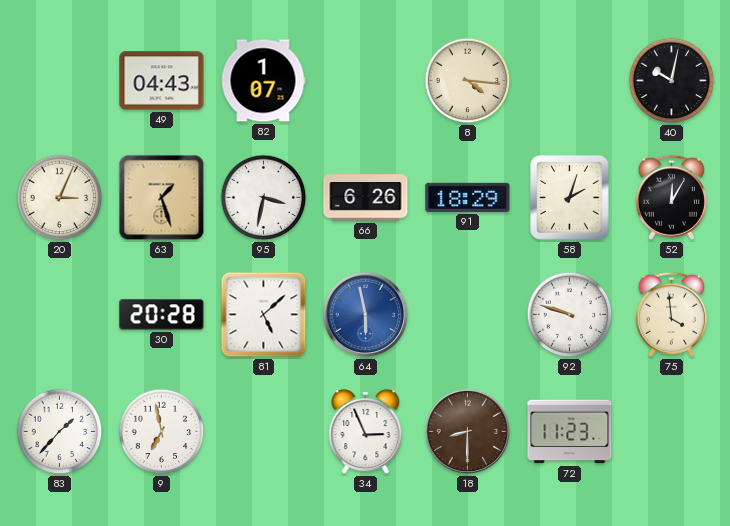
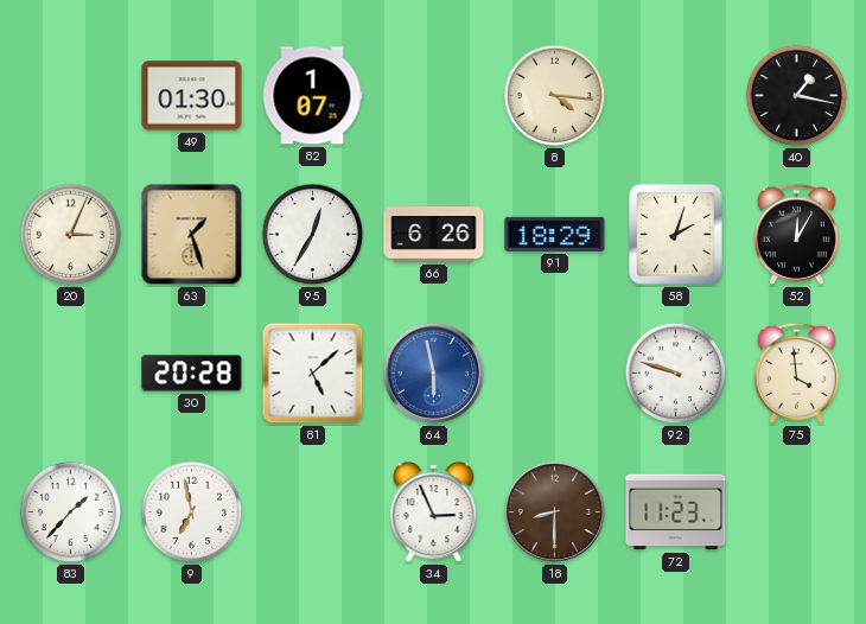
49: 04:43 -> 01:30
40: 10:02 -> 1:17
95: 3:32 -> 12:35
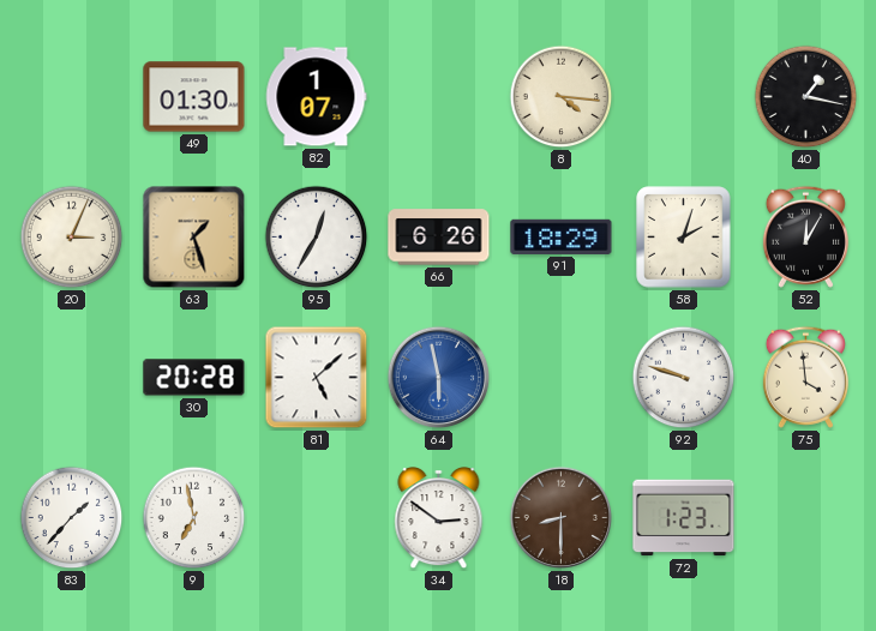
34: 2:56 -> 2:51
72: 11:23 -> 1:23
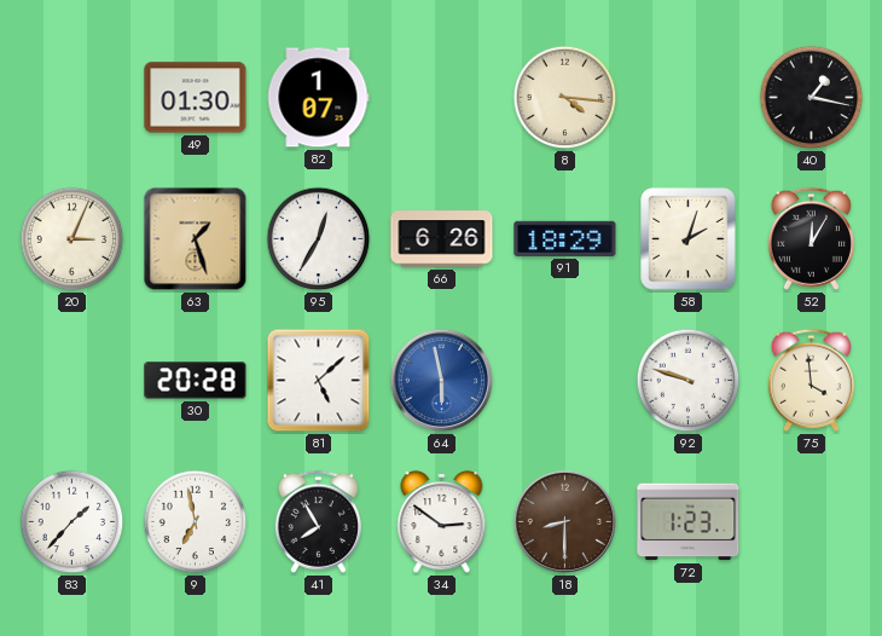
41: none -> 7:55
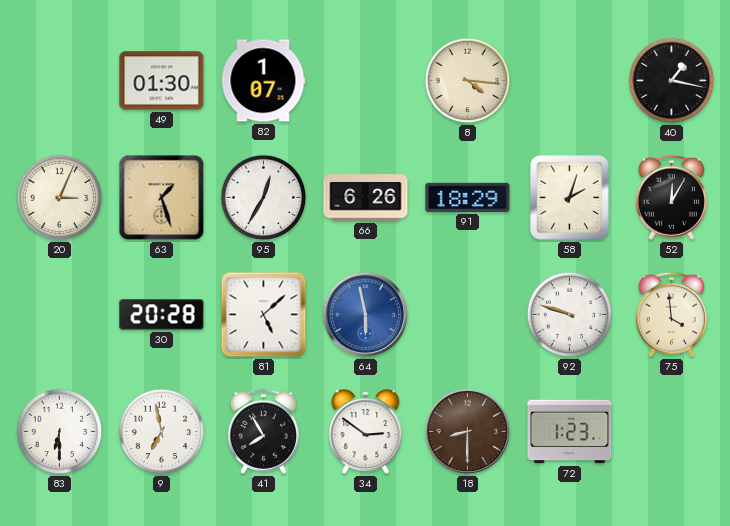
83: 1:37 -> 6:30
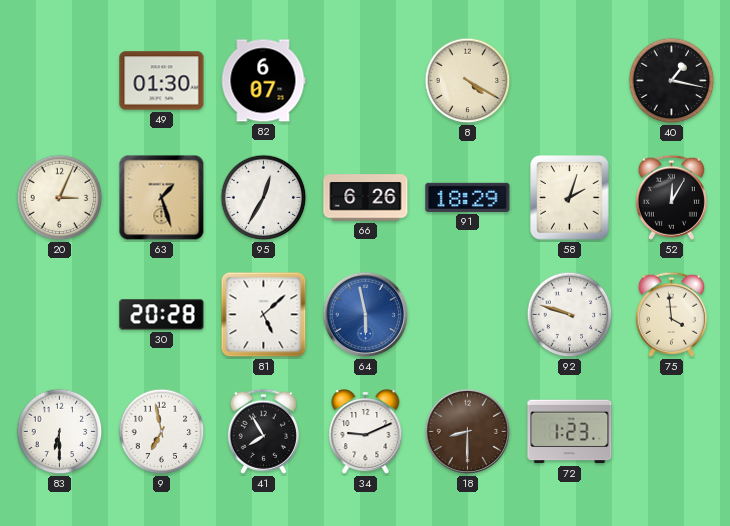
82: 1:07 -> 6:07
8: 4:16 -> 4:20
34: 2:51 -> 9:11
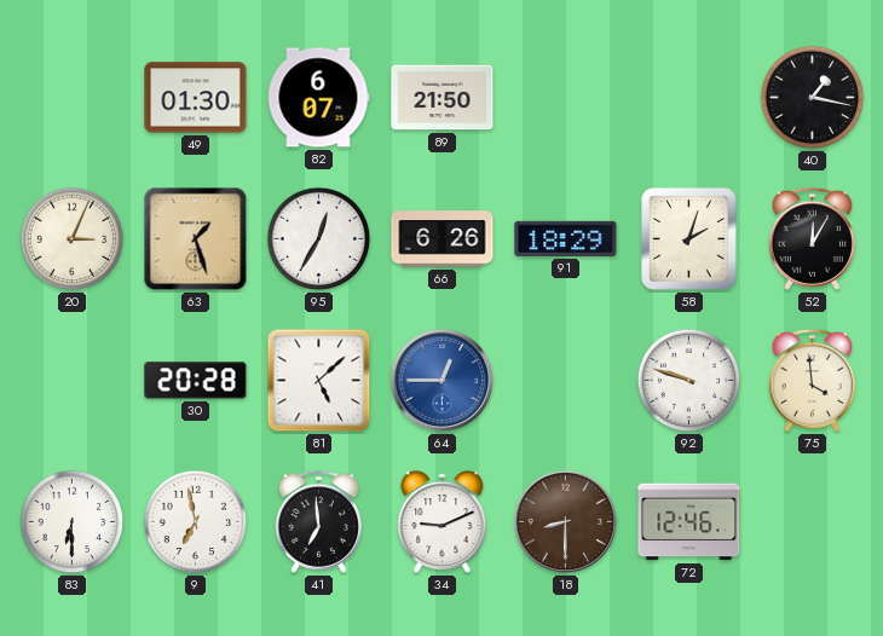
89: none -> 21:50
8: 4:20 -> none
64: 5:58 -> 12:45
41: 7:55 -> 6:59
72: 1:23 -> 12:46
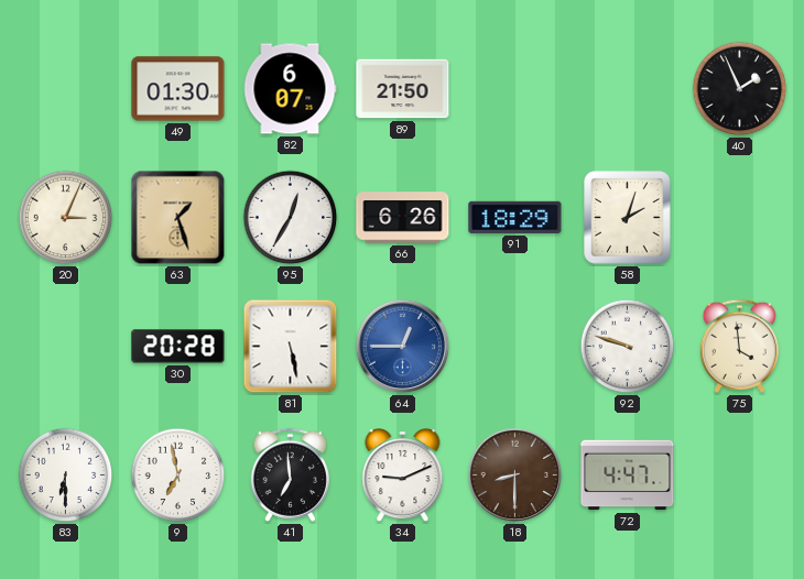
40: 1:17 -> 1:56
52: 12:05 -> none
81: 5:08 -> 5:28
72: 12:46 -> 4:47
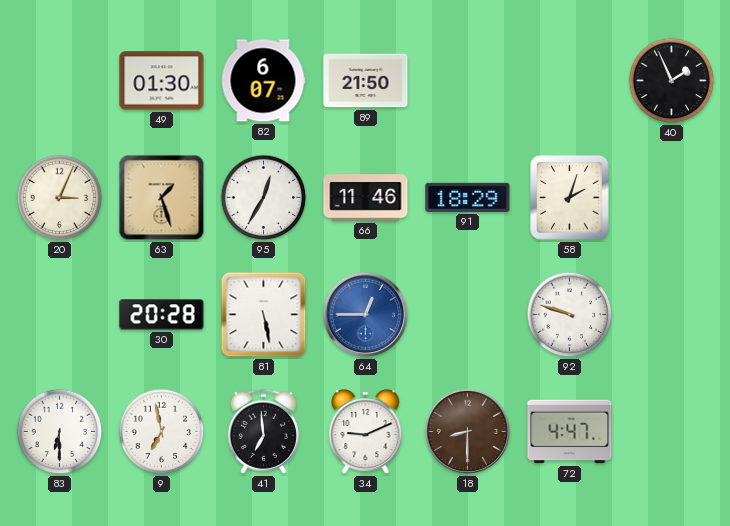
66: 6:26 -> 11:46
75: 3:59 -> none
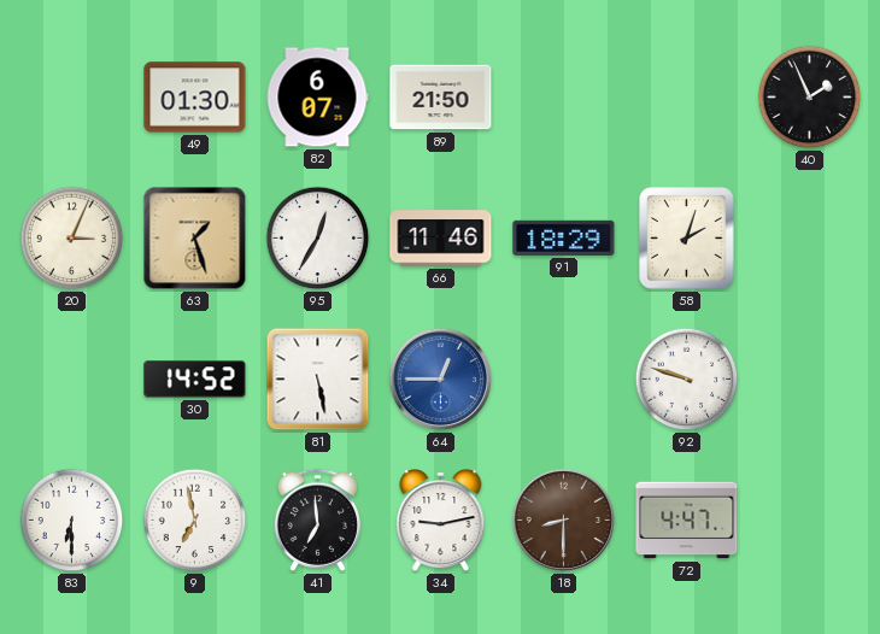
30: 20:28 -> 14:52
34: 9:11 -> 9:13
